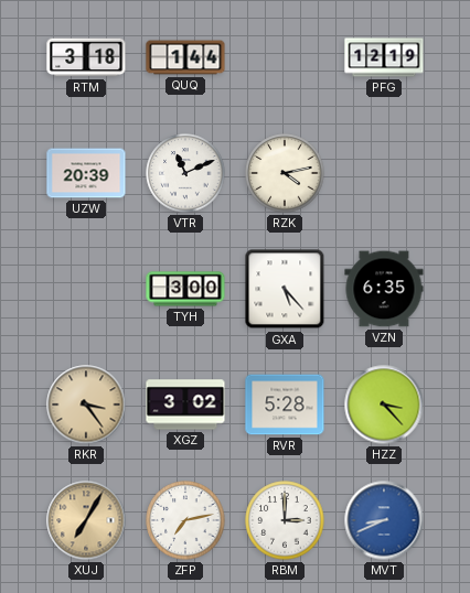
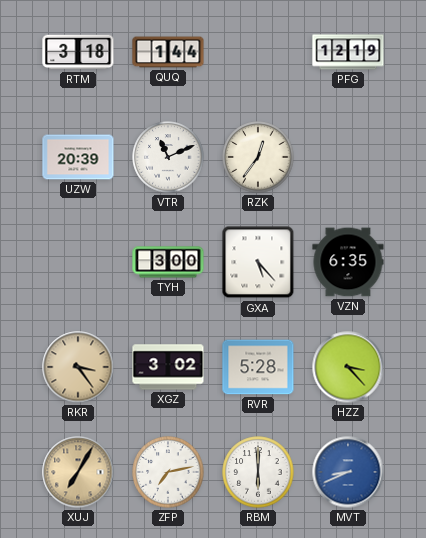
RZK: 4:13 -> 12:36
RBM: 3:00 -> 6:00
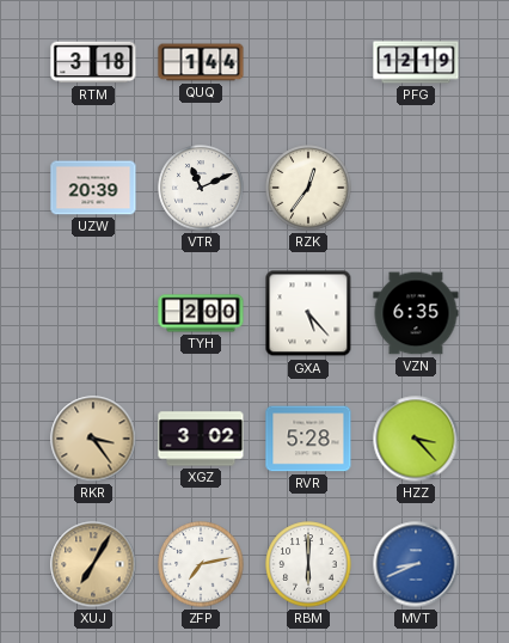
TYH: 3:00 -> 2:00
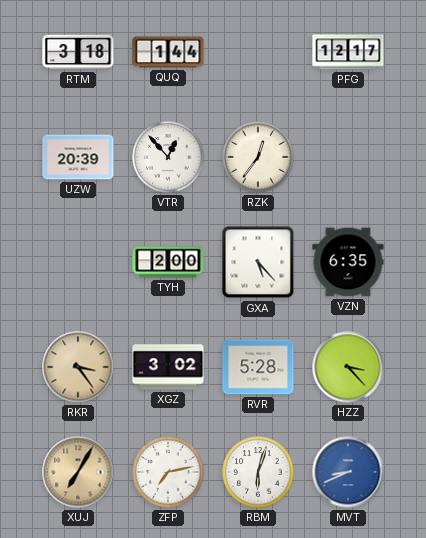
PFG: 12:19 -> 12:17
VTR: 11:11 -> 12:53
RBM: 6:00 -> 6:03
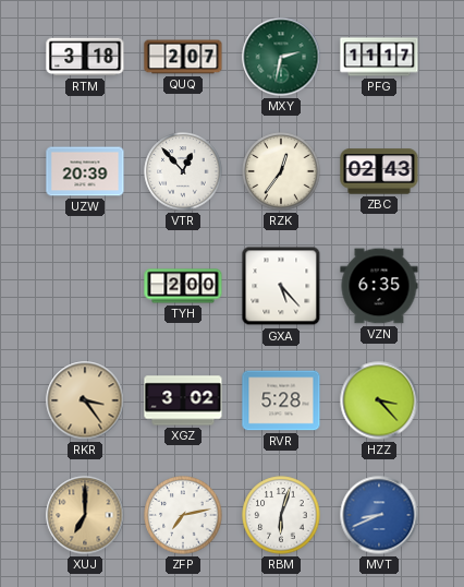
QUQ: 1:44 -> 2:07
MXY: none -> 2:32
PFG: 12:17 -> 11:17
ZBC: none -> 02:43
XUJ: 7:05 -> 7:00
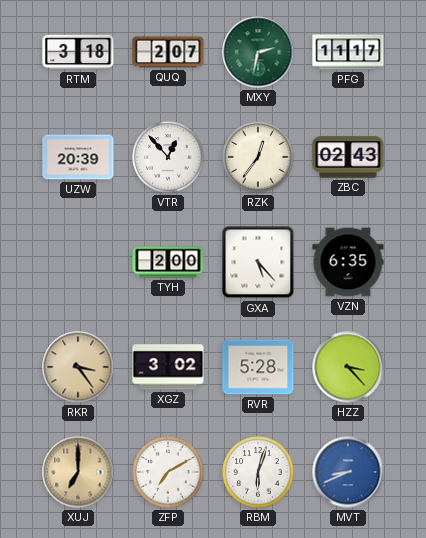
ZFP: 7:13 -> 7:10
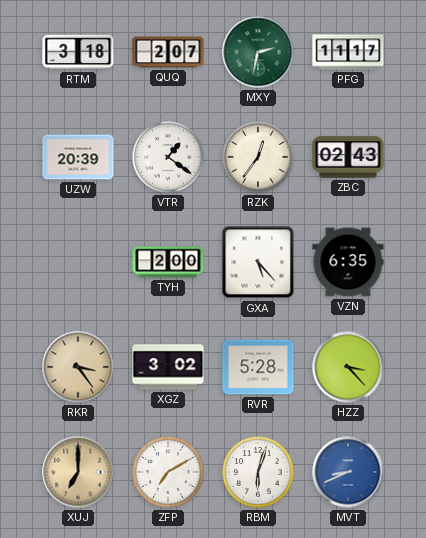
VTR: 12:53 -> 1:21
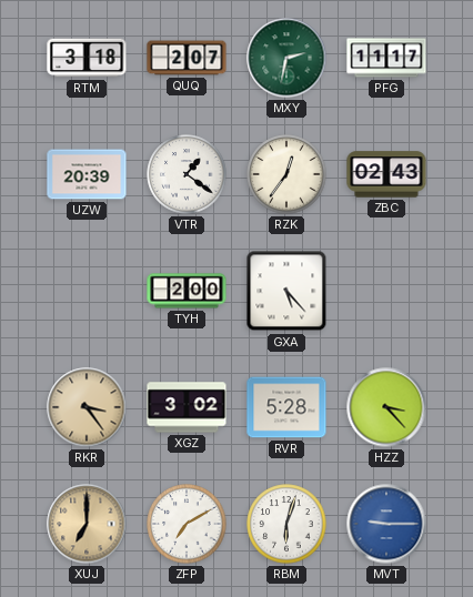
VZN: 6:35 -> none
MVT: 8:41 -> 9:15
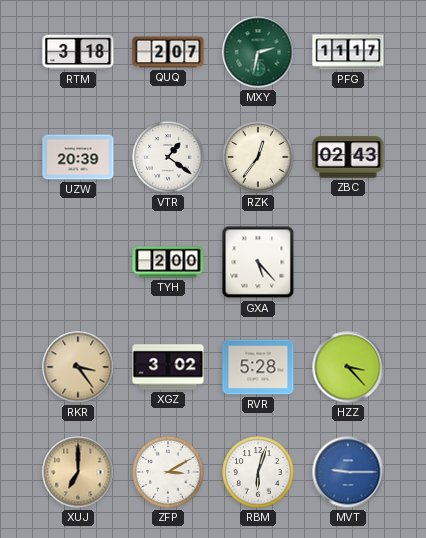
ZFP: 7:10 -> 3:10
